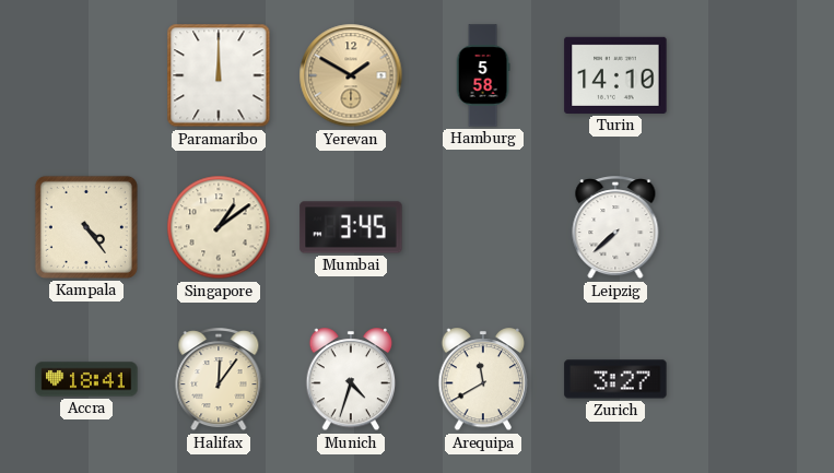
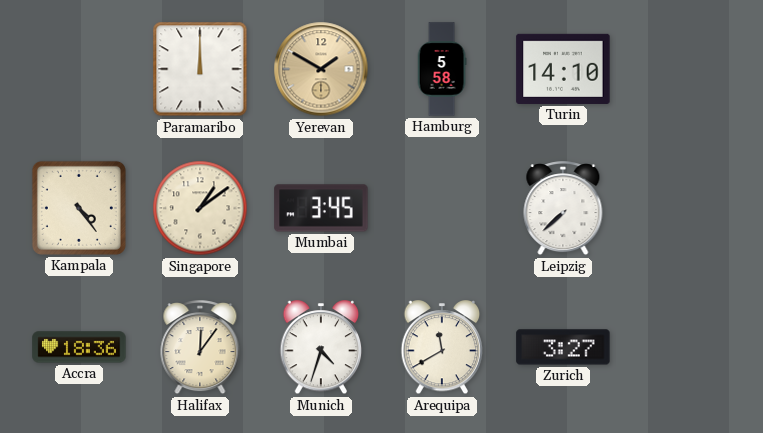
Accra: 18:41 -> 18:36
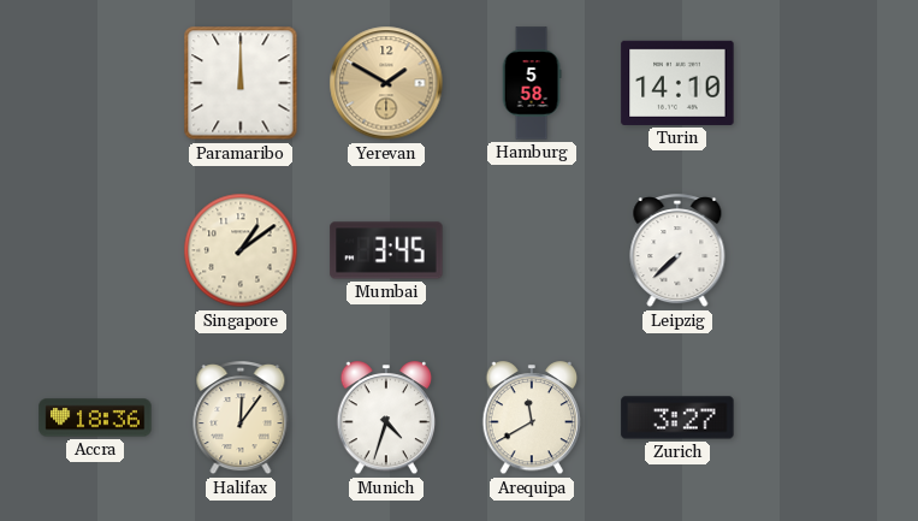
Kampala: 4:24 -> none
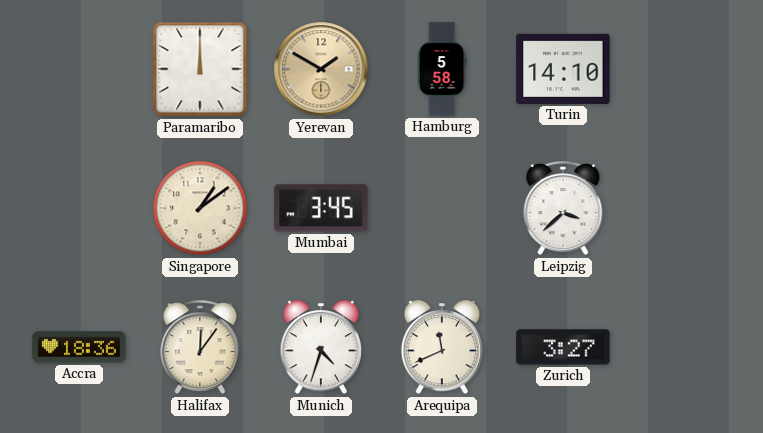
Leipzig: 7:38 -> 3:38
Arequipa: 11:40 -> 11:41
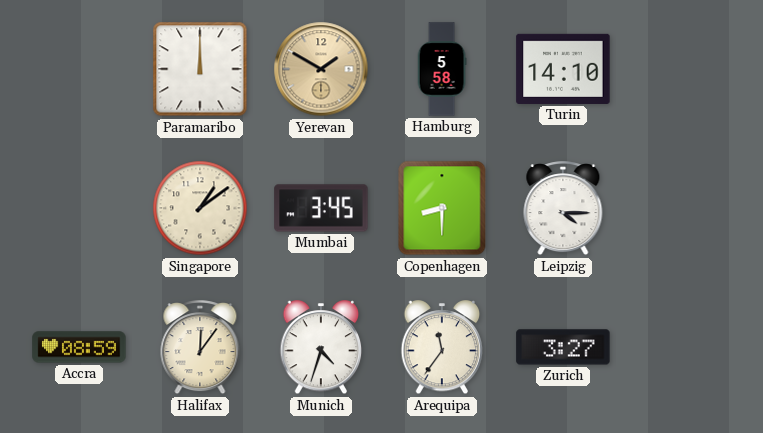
Copenhagen: none -> 8:30
Leipzig: 3:38 -> 4:15
Accra: 18:36 -> 08:59
Arequipa: 11:41 -> 11:36
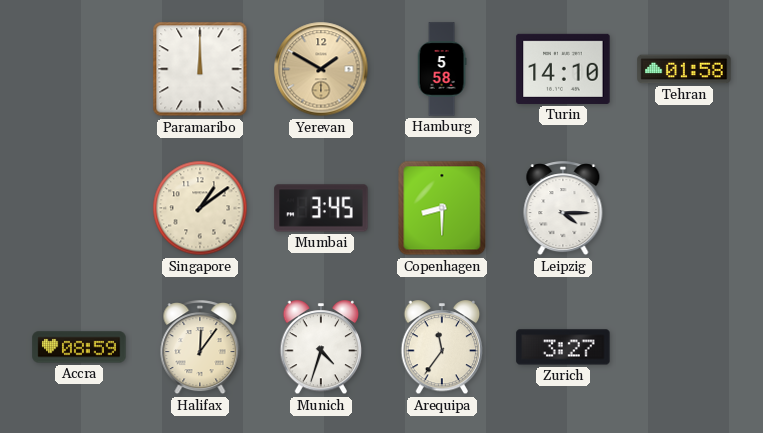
Tehran: none -> 01:58
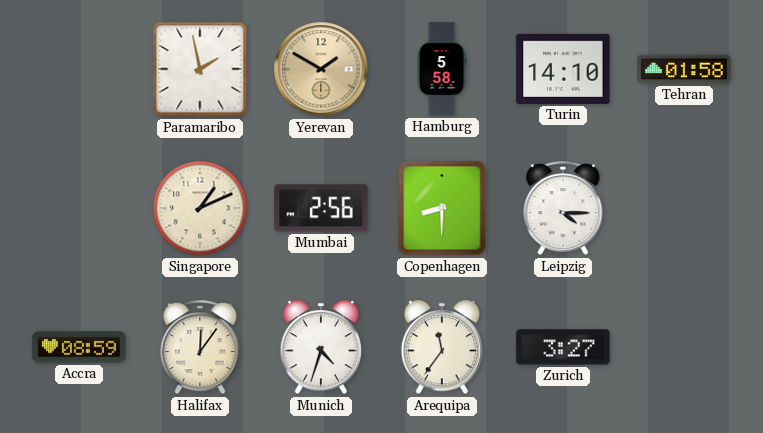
Paramaribo: 12:00 -> 1:58
Singapore: 1:09 -> 1:11
Mumbai: 3:45 -> 2:56
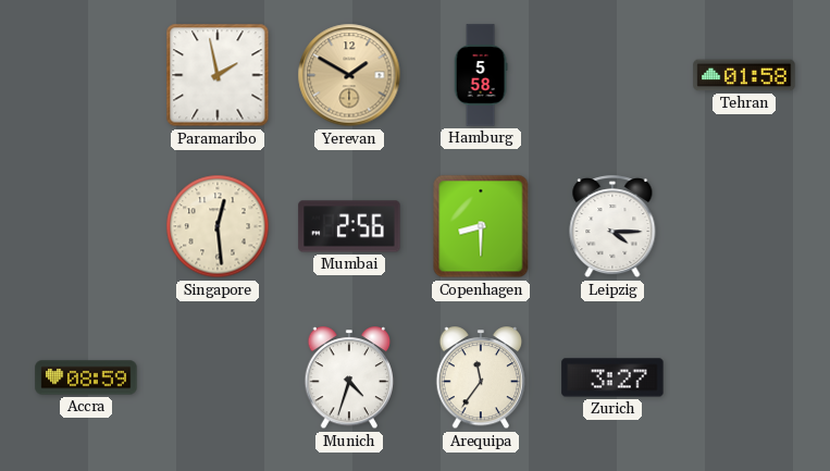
Turin: 14:10 -> none
Singapore: 1:11 -> 12:29
Halifax: 12:06 -> none
